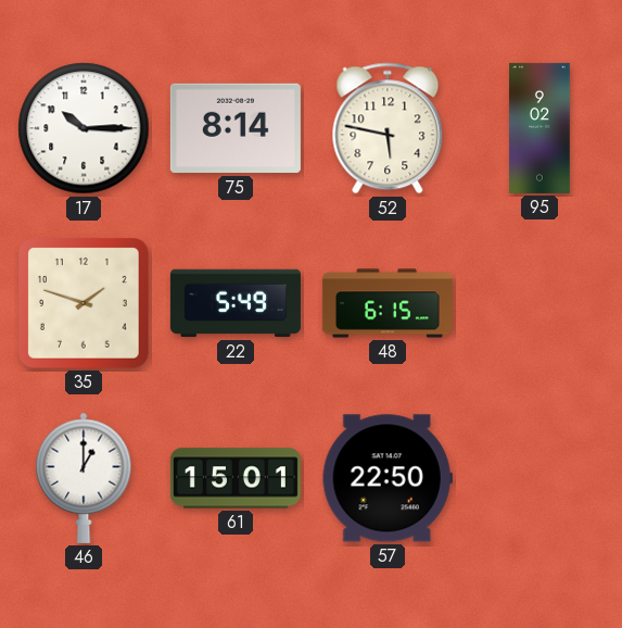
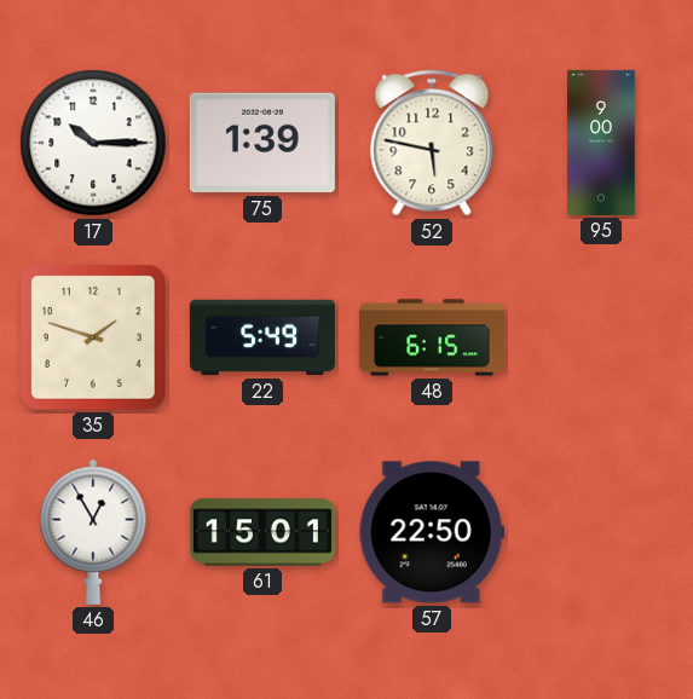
75: 8:14 -> 1:39
95: 9:02 -> 9:00
46: 1:00 -> 12:55
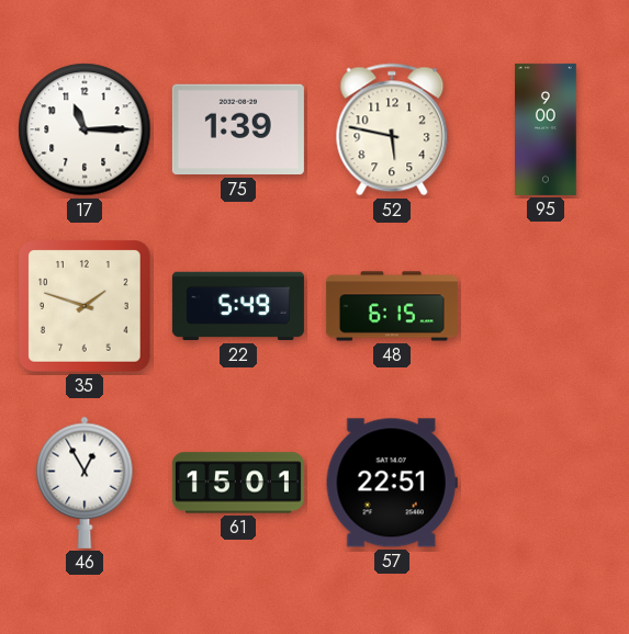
17: 10:15 -> 11:15
57: 22:50 -> 22:51
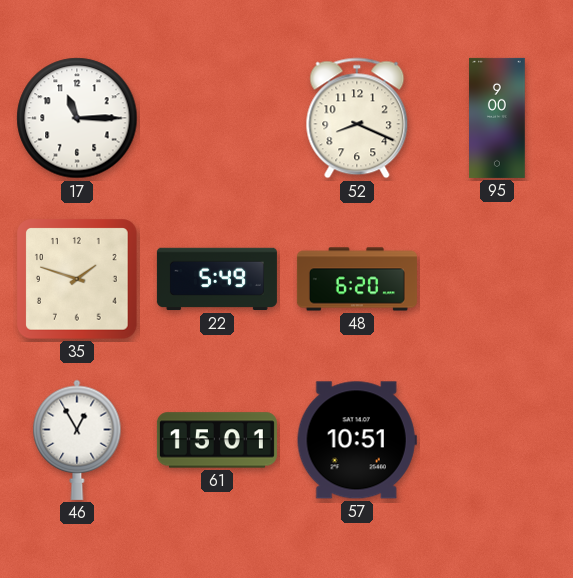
75: 1:39 -> none
52: 5:47 -> 8:19
48: 6:15 -> 6:20
57: 22:51 -> 10:51
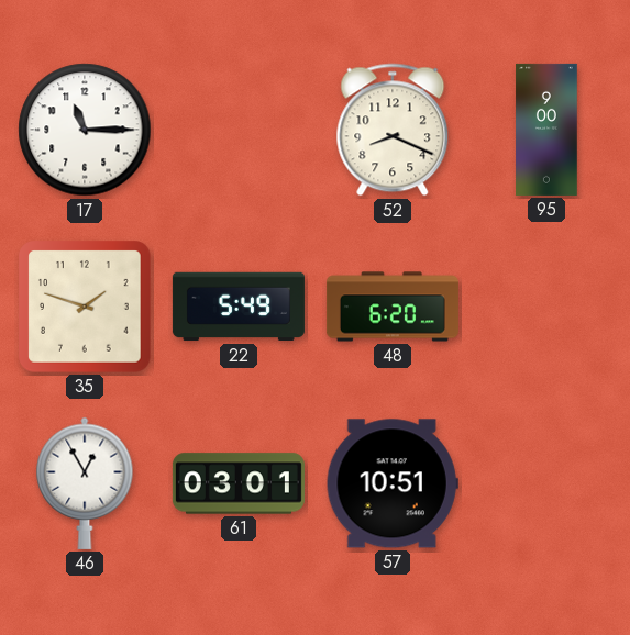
61: 15:01 -> 03:01
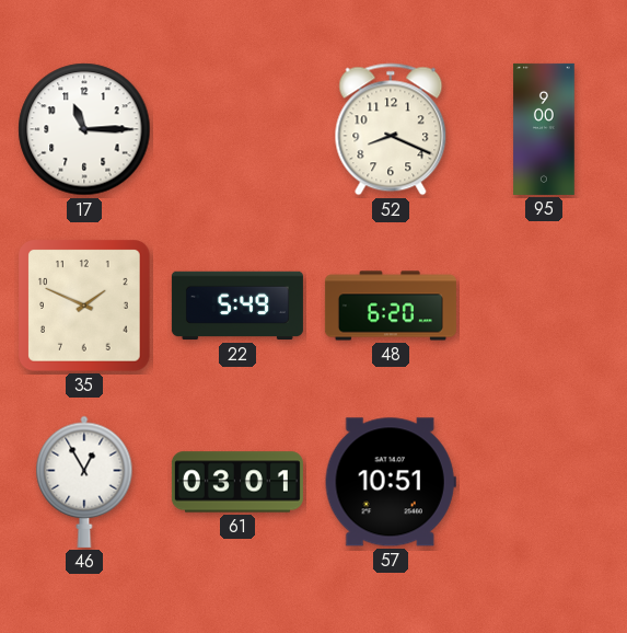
35: 1:48 -> 1:49
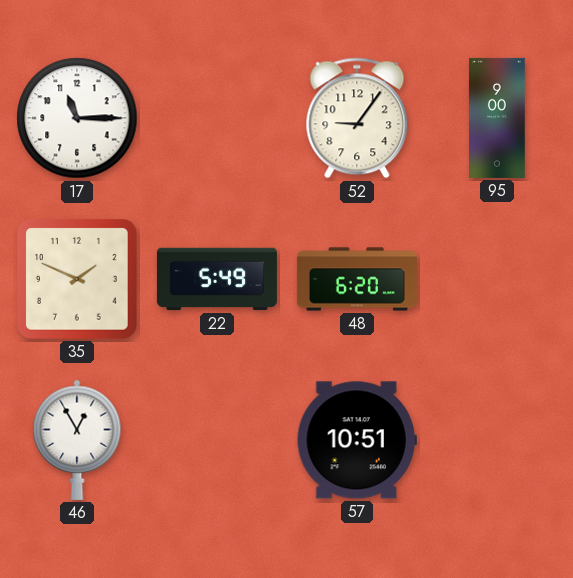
52: 8:19 -> 9:06
61: 03:01 -> none
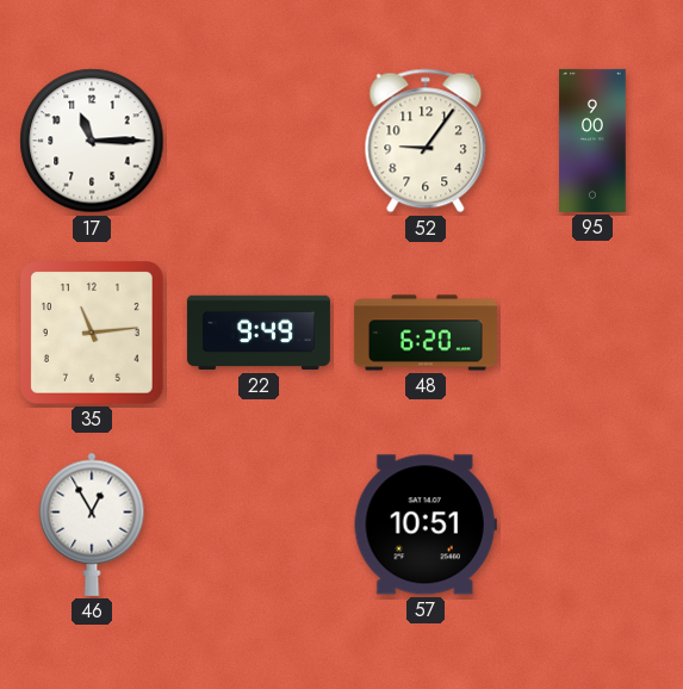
35: 1:49 -> 11:14
22: 5:49 -> 9:49
